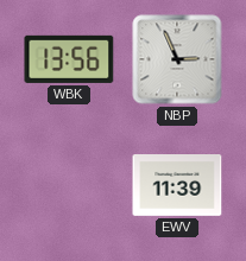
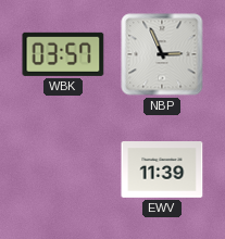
WBK: 13:56 -> 03:57
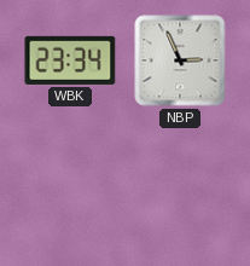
WBK: 03:57 -> 23:34
EWV: 11:39 -> none
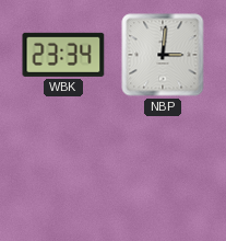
NBP: 2:56 -> 3:01
